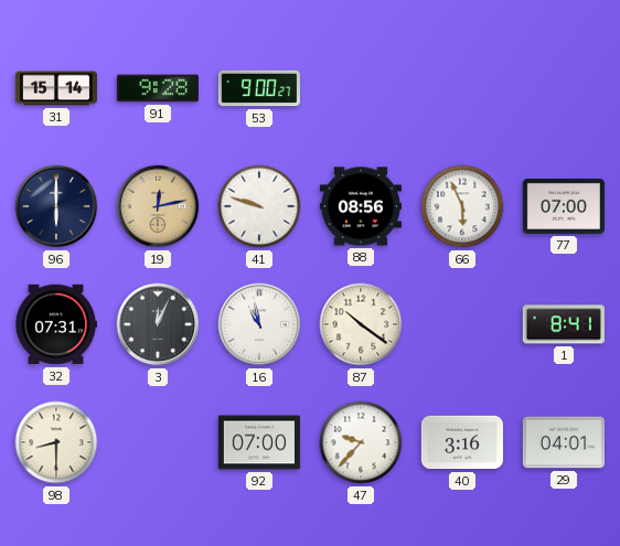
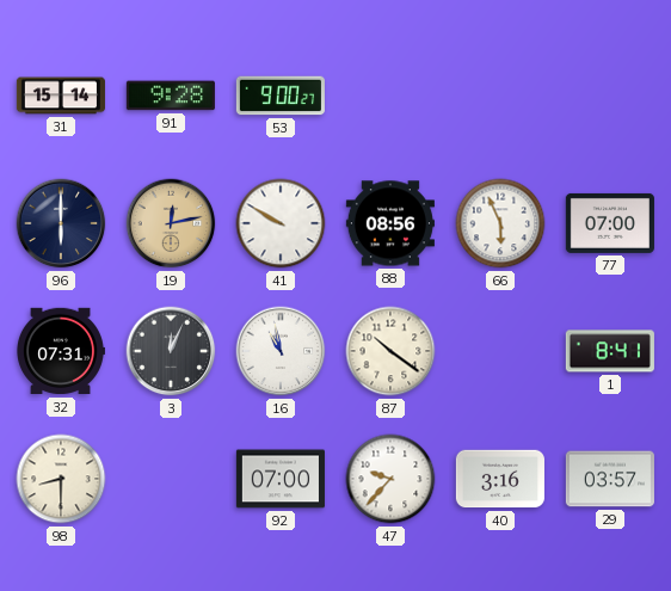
41: 9:48 -> 9:50
29: 04:01 -> 03:57
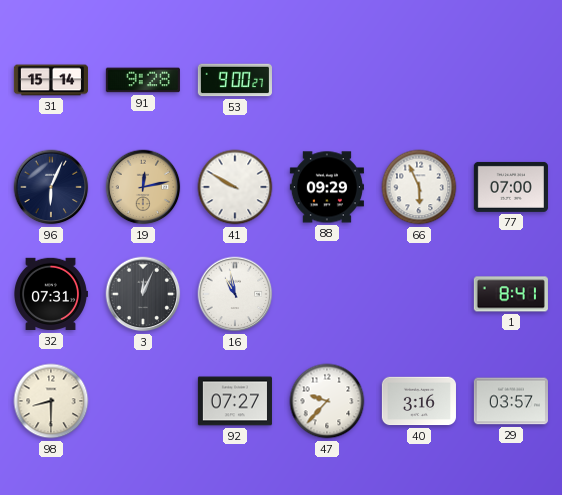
96: 6:00 -> 6:04
88: 08:56 -> 09:29
87: 10:21 -> none
92: 07:00 -> 07:27
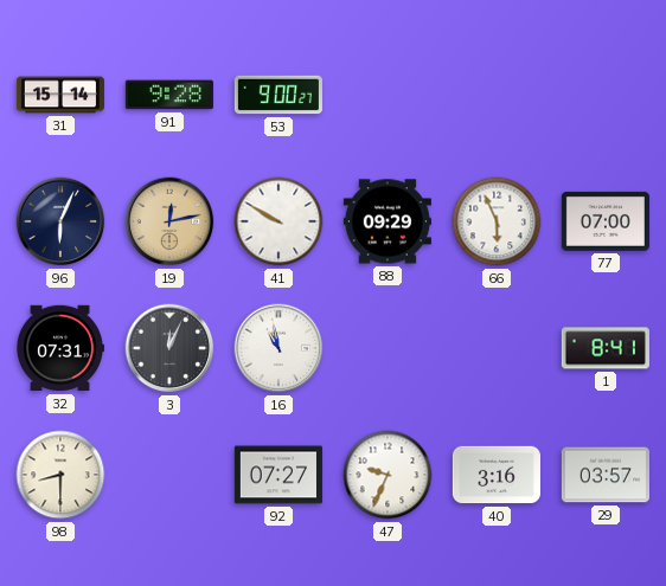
47: 9:37 -> 9:34
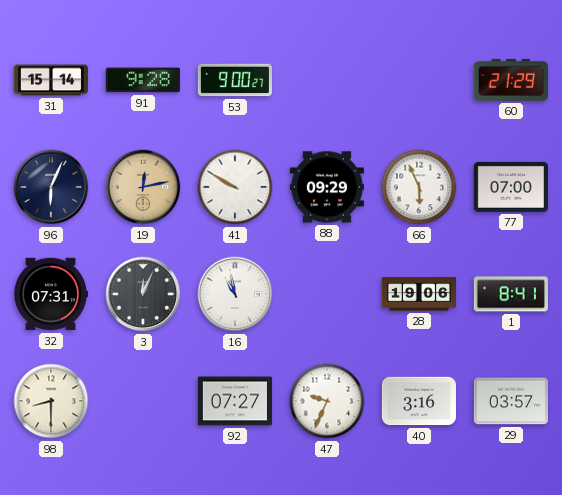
60: none -> 21:29
28: none -> 19:06
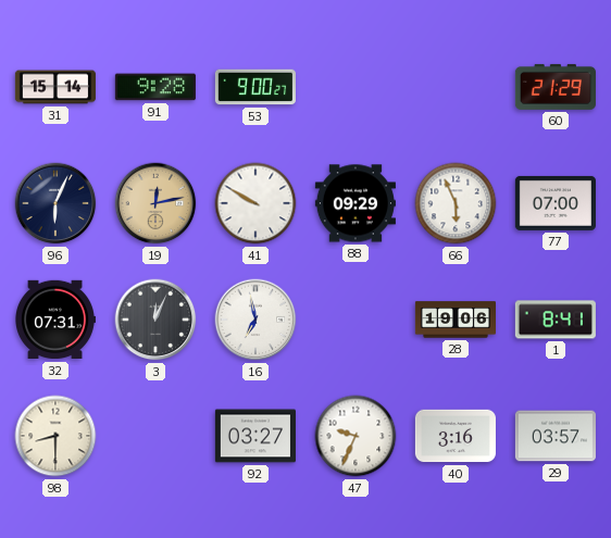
16: 10:58 -> 6:58
92: 07:27 -> 03:27
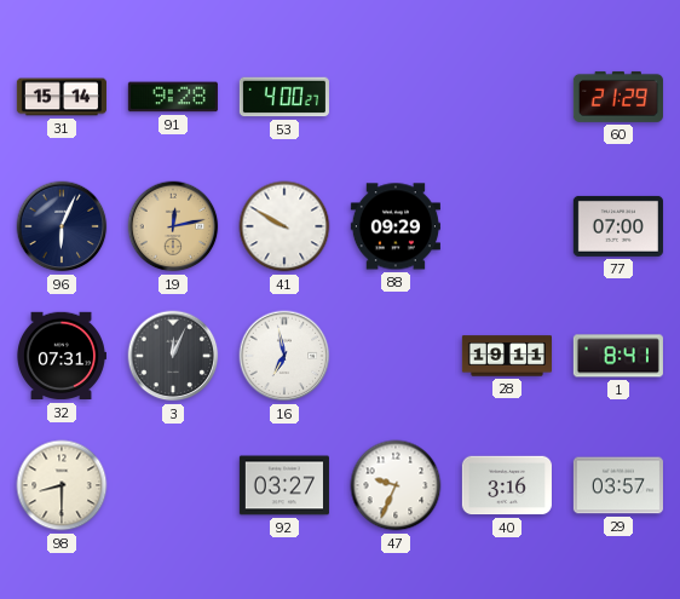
53: 9:00 -> 4:00
66: 5:56 -> none
28: 19:06 -> 19:11
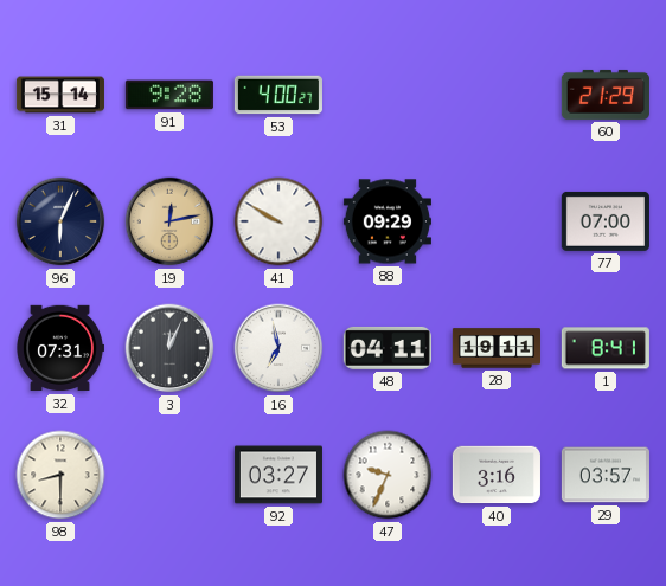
48: none -> 04:11
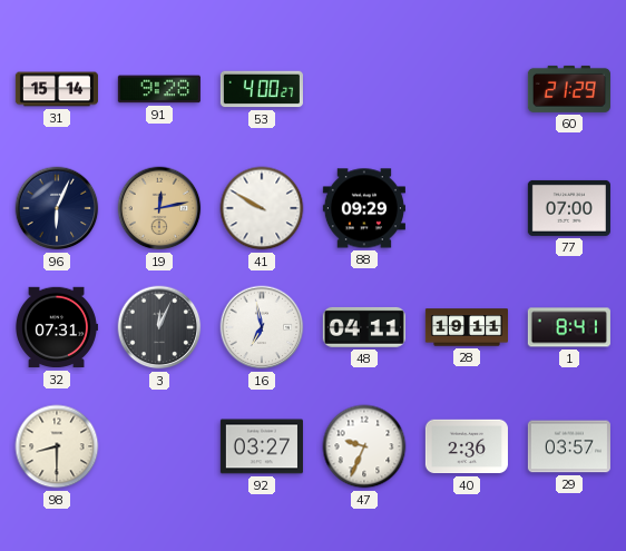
40: 3:16 -> 2:36
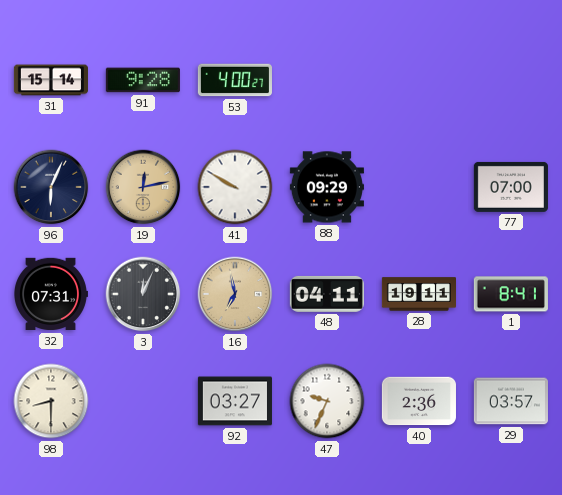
60: 21:29 -> none
16 dial: white -> champagne
